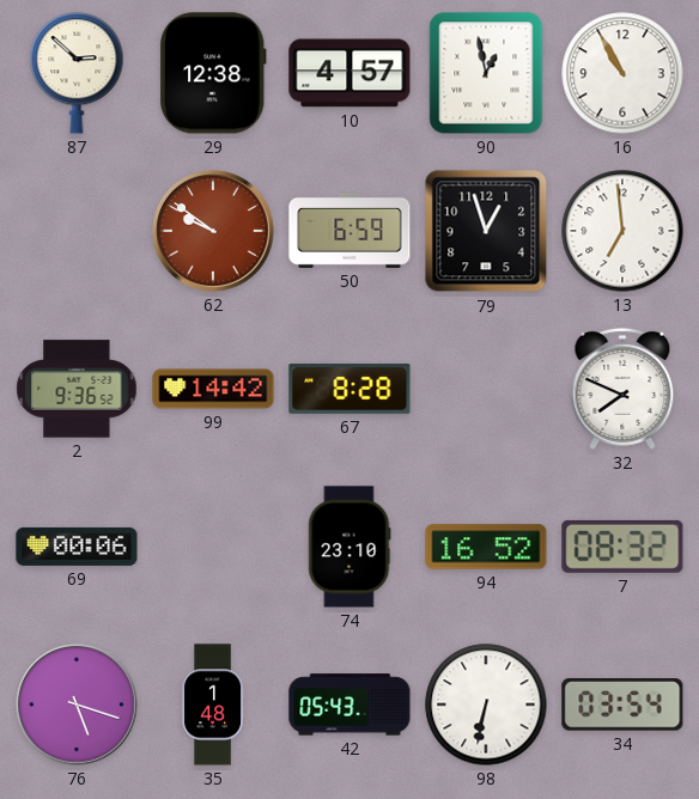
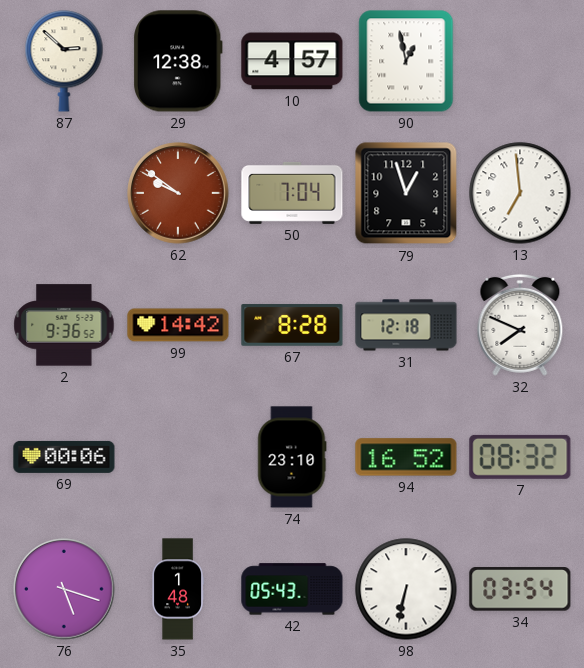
16: 10:55 -> none
50: 6:59 -> 7:04
31: none -> 12:18
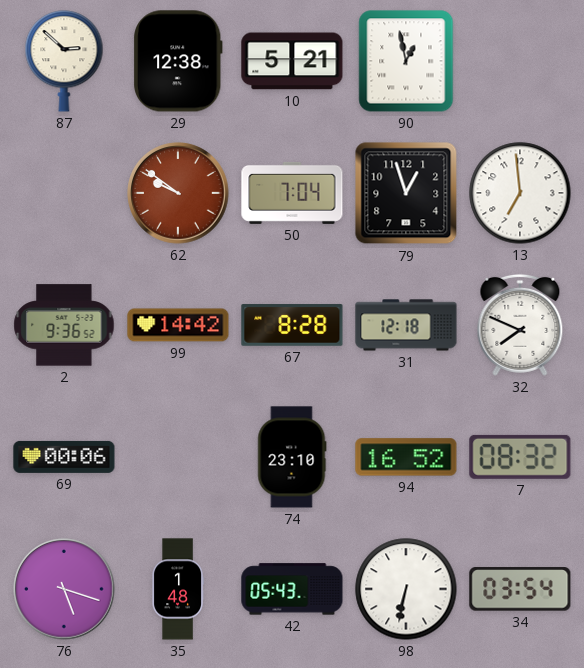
10: 4:57 -> 5:21
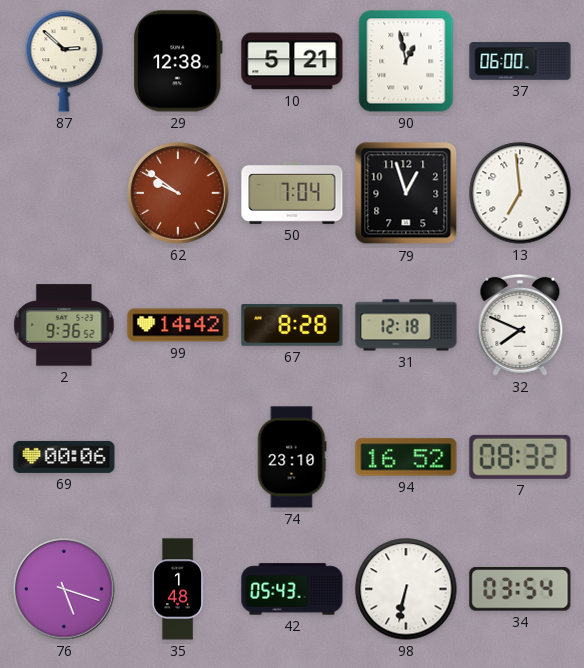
37: none -> 06:00
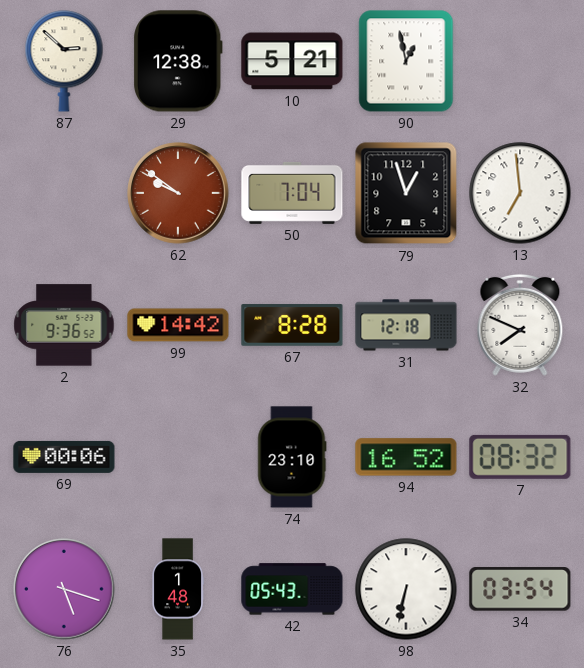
37: 06:00 -> none
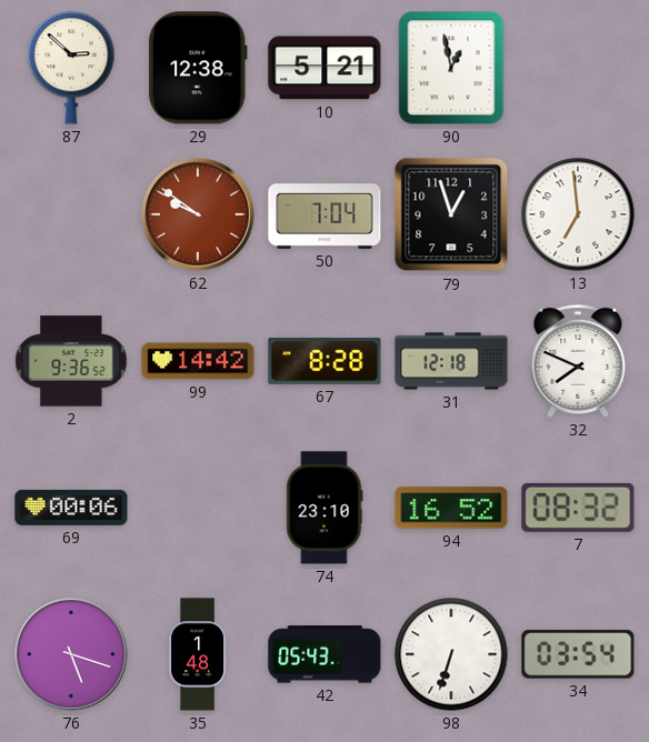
98: 6:32 -> 6:33
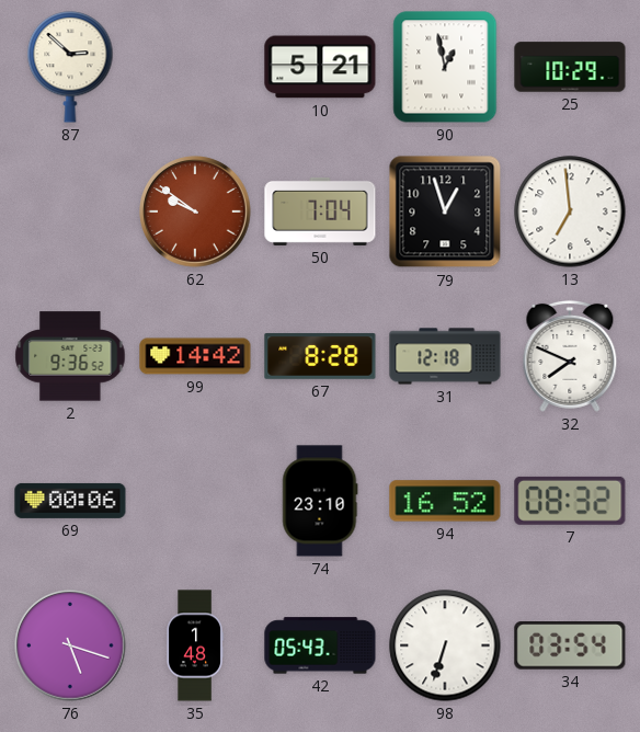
29: 12:38 -> none
25: none -> 10:29
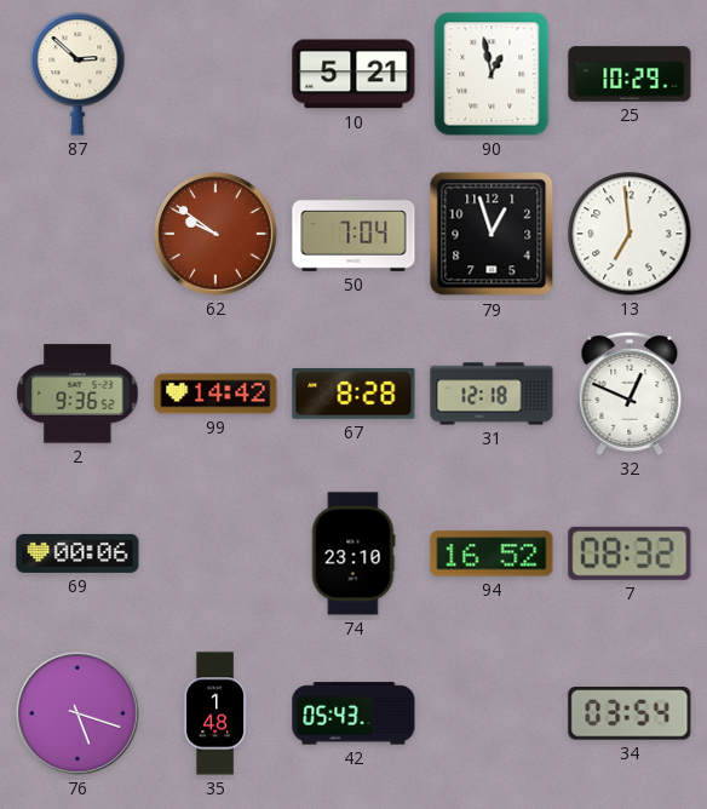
32: 7:49 -> 12:49
98: 6:33 -> none
